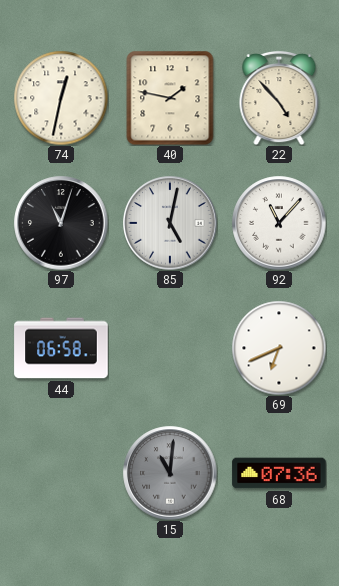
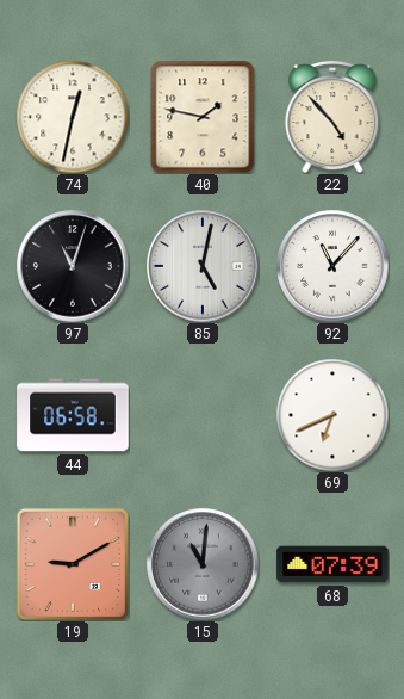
19: none -> 9:10
68: 07:36 -> 07:39
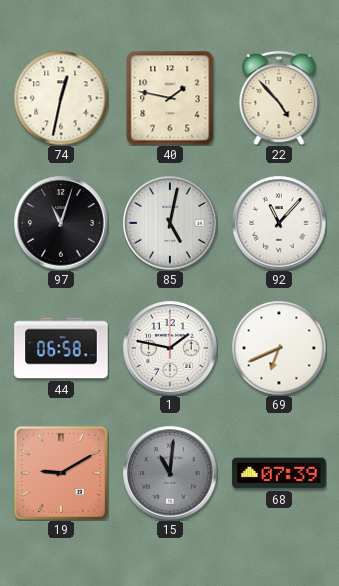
1: none -> 1:47
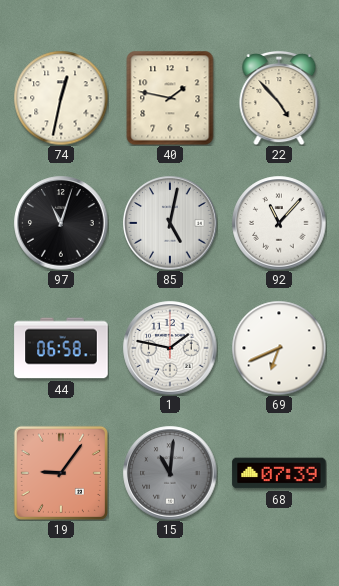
19: 9:10 -> 9:06
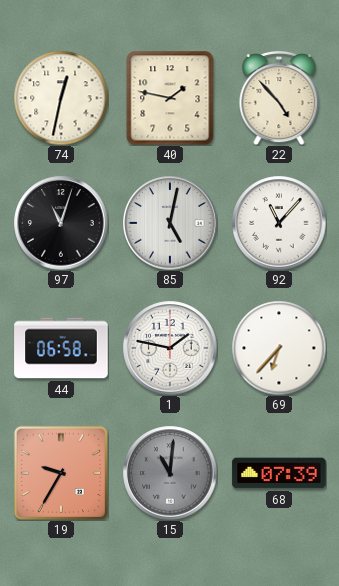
69: 6:41 -> 6:37
19: 9:06 -> 9:35
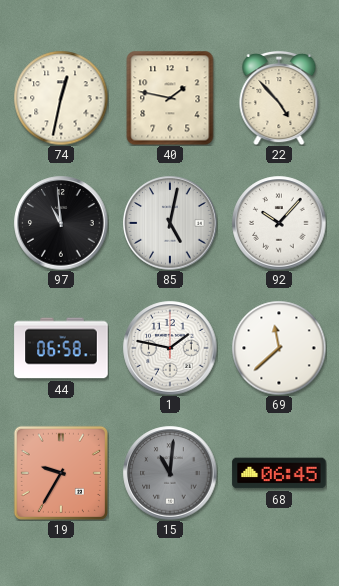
97: 11:03 -> 10:59
92: 11:07 -> 10:07
69: 6:37 -> 11:38
68: 07:39 -> 06:45
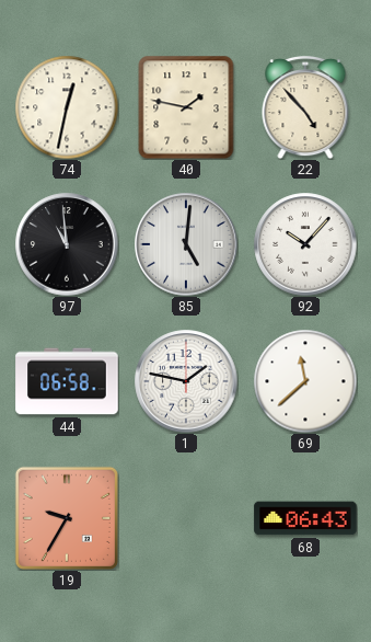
85: 5:02 -> 5:01
15: 11:01 -> none
68: 06:45 -> 06:43
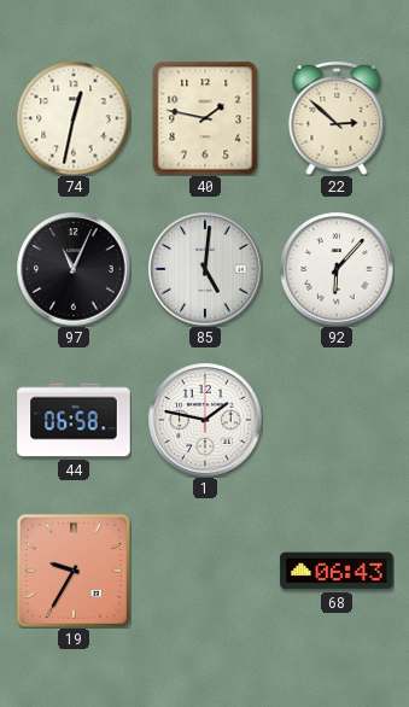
22: 4:53 -> 2:52
97: 10:59 -> 11:04
92: 10:07 -> 6:07
69: 11:38 -> none
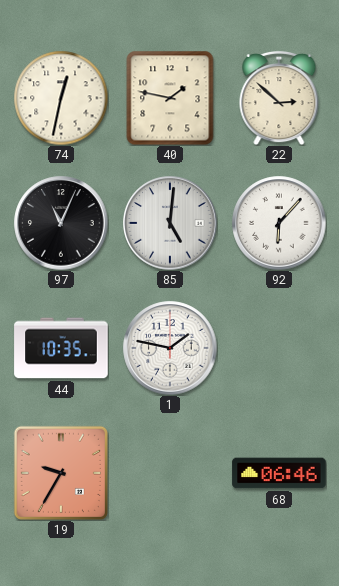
44: 06:58 -> 10:35
68: 06:43 -> 06:46
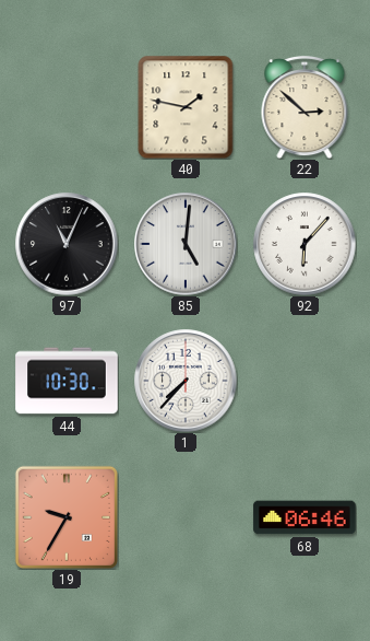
74: 12:32 -> none
44: 10:35 -> 10:30
1: 1:47 -> 7:37
